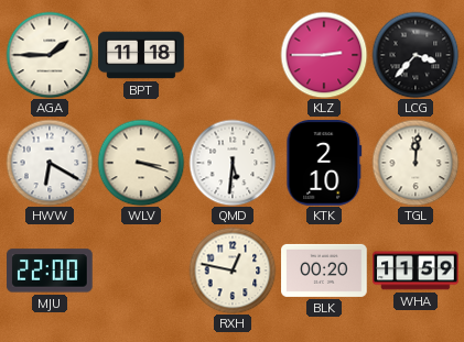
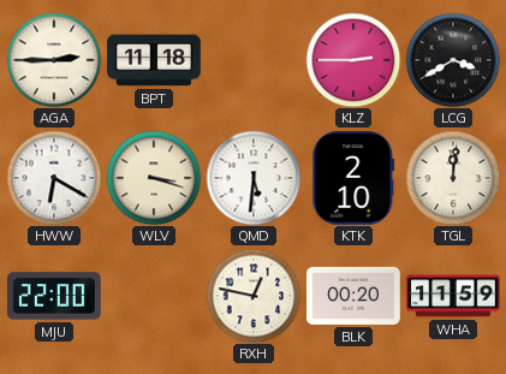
AGA: 1:45 -> 2:45
LCG: 3:37 -> 3:40
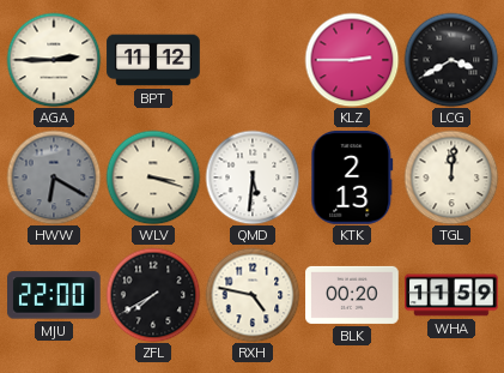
BPT: 11:18 -> 11:12
HWW dial: white -> grey
KTK: 2:10 -> 2:13
ZFL: none -> 7:40
RXH: 12:47 -> 4:47
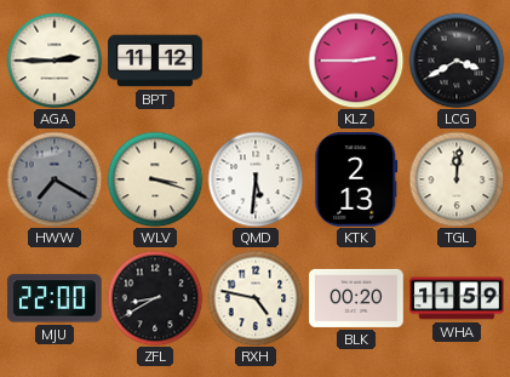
HWW: 6:20 -> 7:20
ZFL: 7:40 -> 8:40
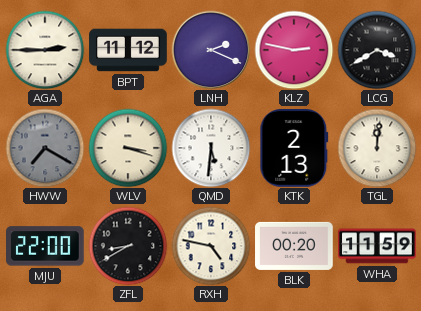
LNH: none -> 2:19
KLZ: 2:45 -> 2:47
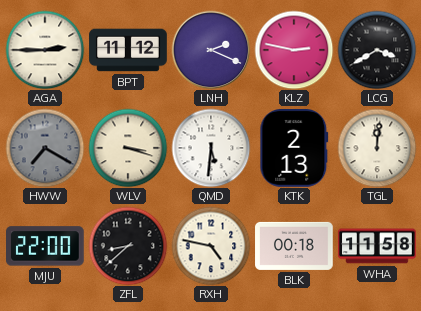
ZFL: 8:40 -> 8:38
BLK: 00:20 -> 00:18
WHA: 11:59 -> 11:58
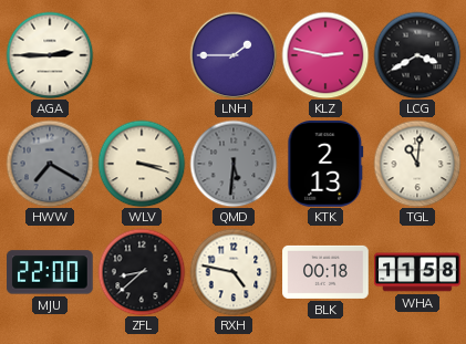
BPT: 11:12 -> none
LNH: 2:19 -> 1:45
QMD dial: white -> grey
TGL: 12:01 -> 11:01
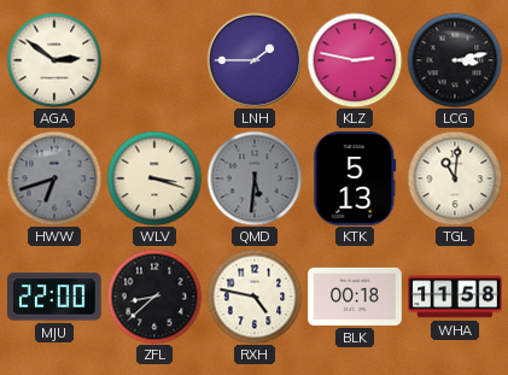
AGA: 2:45 -> 2:51
LCG: 3:40 -> 3:13
HWW: 7:20 -> 6:42
KTK: 2:13 -> 5:13
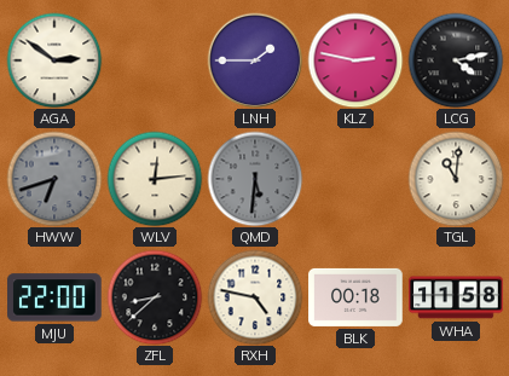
LCG: 3:13 -> 4:13
WLV: 3:18 -> 12:14
KTK: 5:13 -> none
